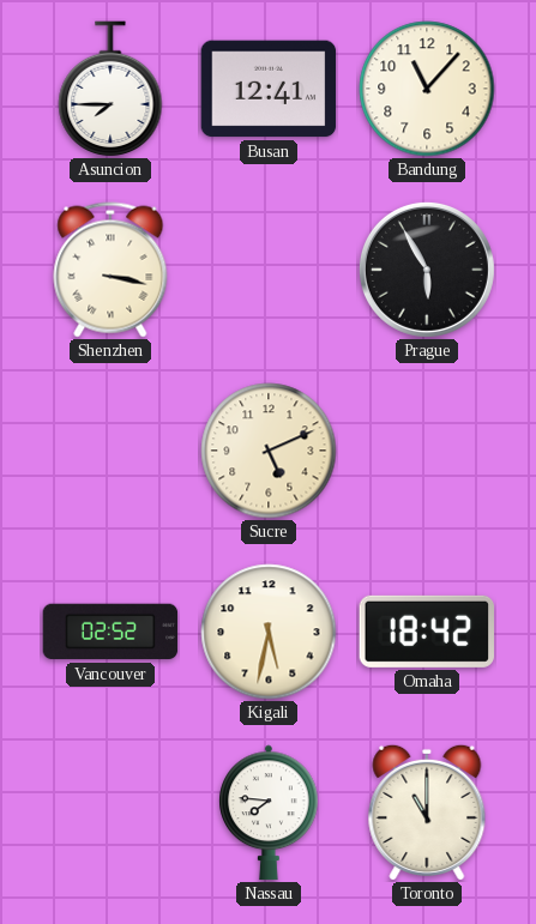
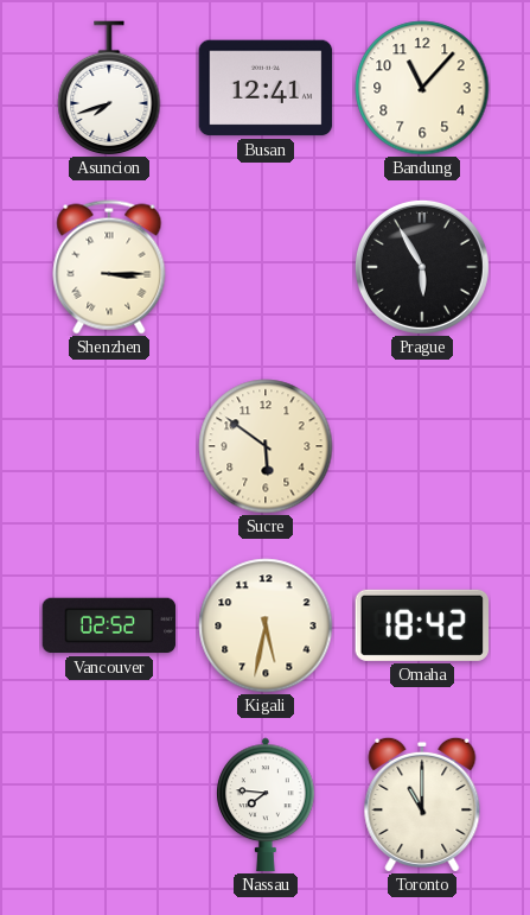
Asuncion: 7:45 -> 7:42
Shenzhen: 3:17 -> 3:15
Sucre: 5:11 -> 5:51
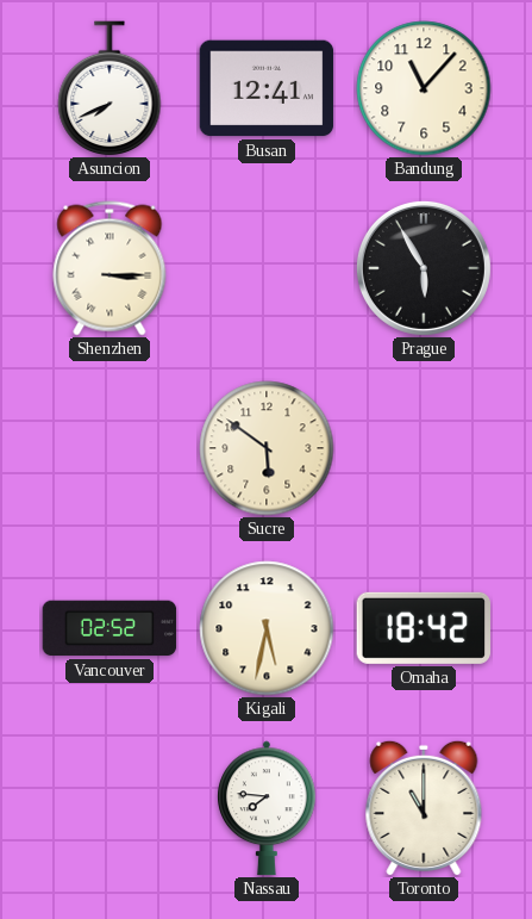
Asuncion: 7:42 -> 7:41
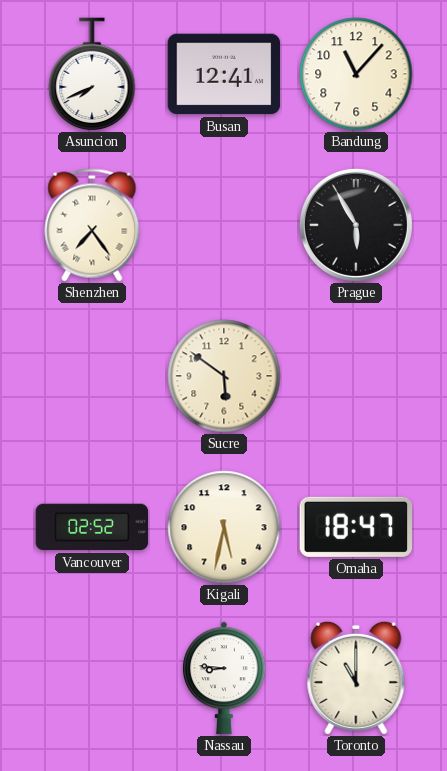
Shenzhen: 3:15 -> 7:24
Omaha: 18:42 -> 18:47
Nassau: 7:46 -> 8:46
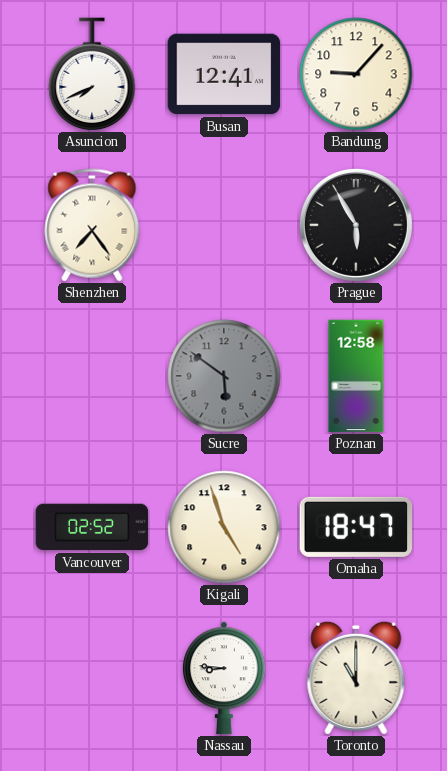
Bandung: 11:07 -> 9:07
Sucre dial: cream -> grey
Poznan: none -> 12:58
Kigali: 5:32 -> 4:57
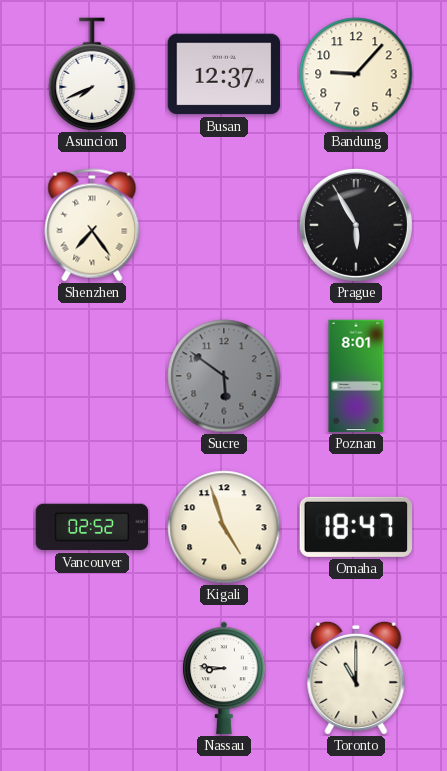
Busan: 12:41 -> 12:37
Poznan: 12:58 -> 8:01
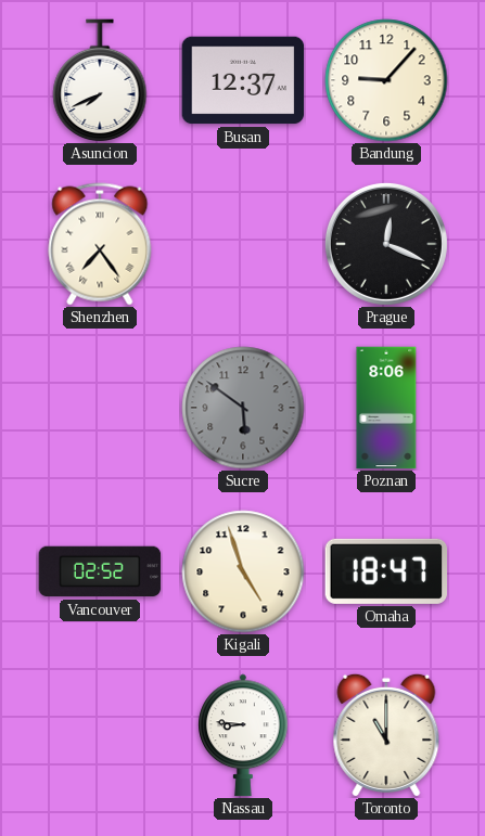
Prague: 5:55 -> 12:19
Poznan: 8:01 -> 8:06
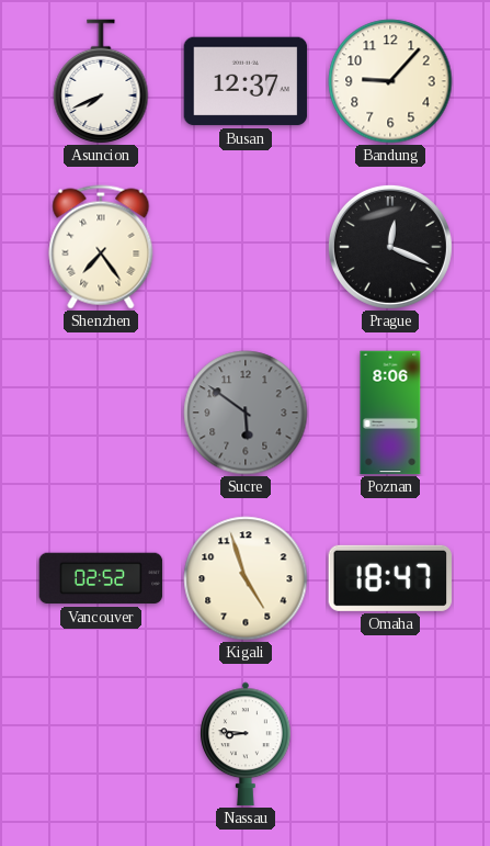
Toronto: 11:00 -> none
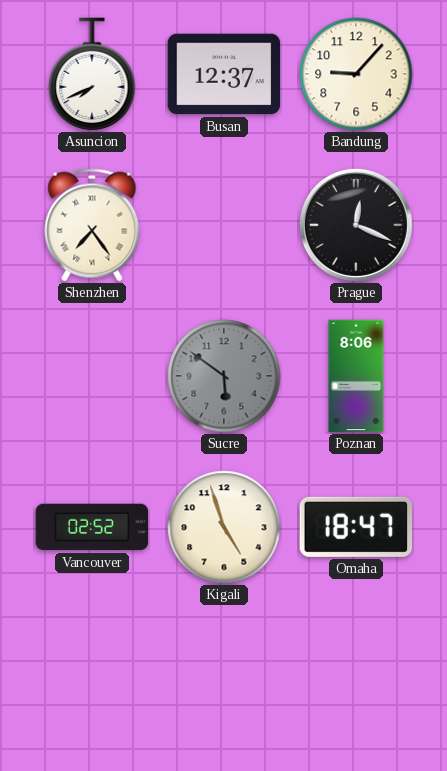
Nassau: 8:46 -> none
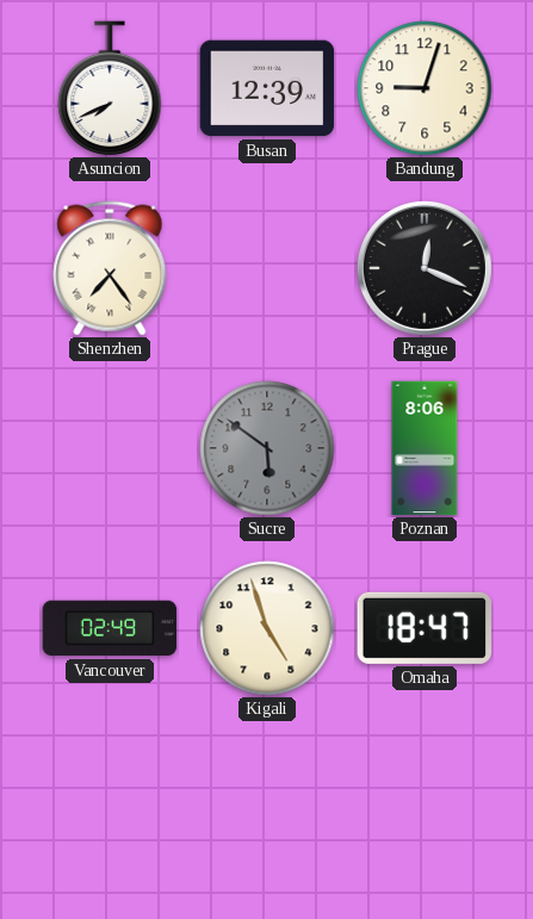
Busan: 12:37 -> 12:39
Bandung: 9:07 -> 9:03
Vancouver: 02:52 -> 02:49
